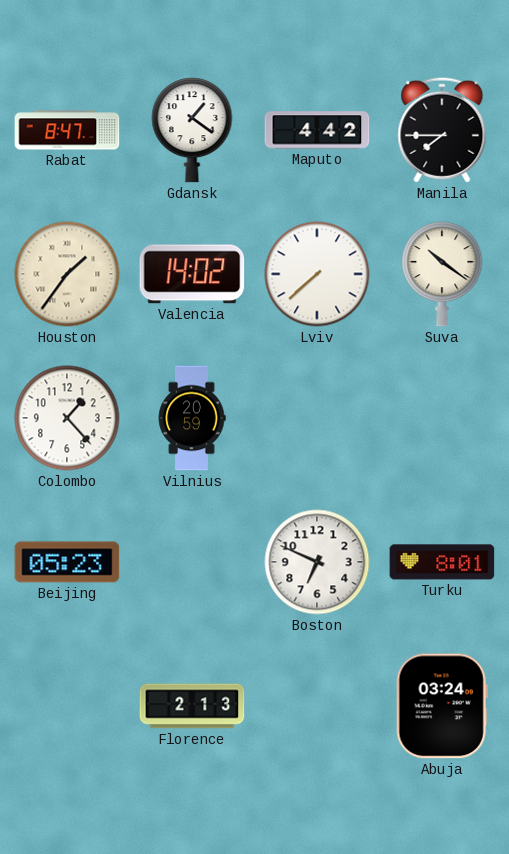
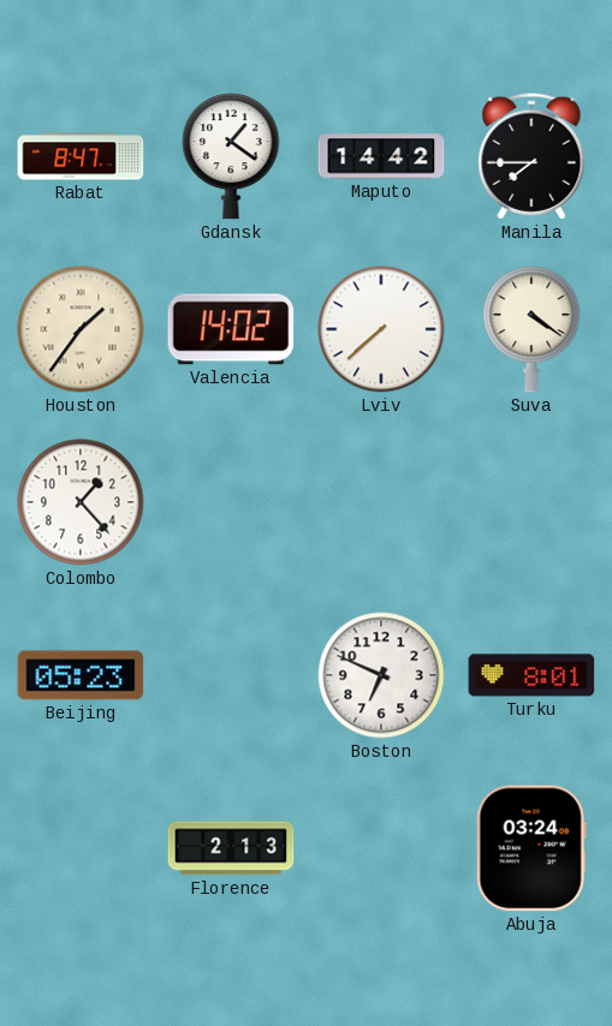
Maputo: 4:42 -> 14:42
Suva: 10:21 -> 4:21
Vilnius: 20:59 -> none
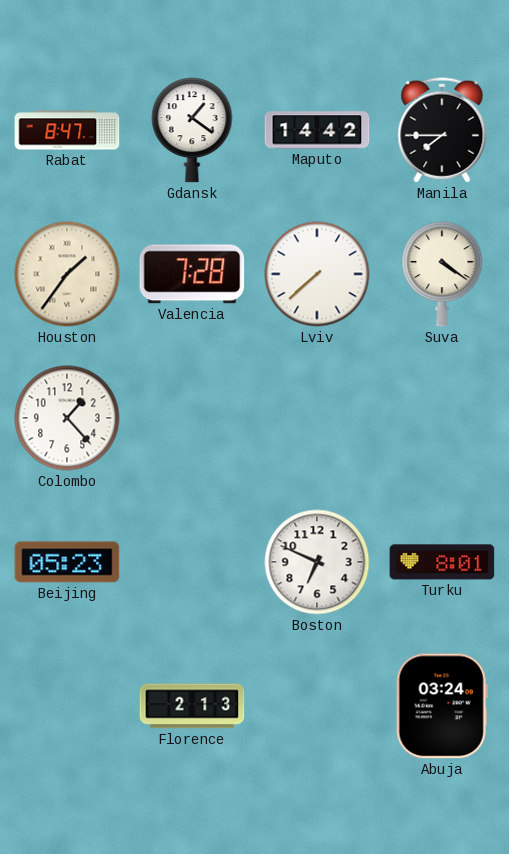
Valencia: 14:02 -> 7:28
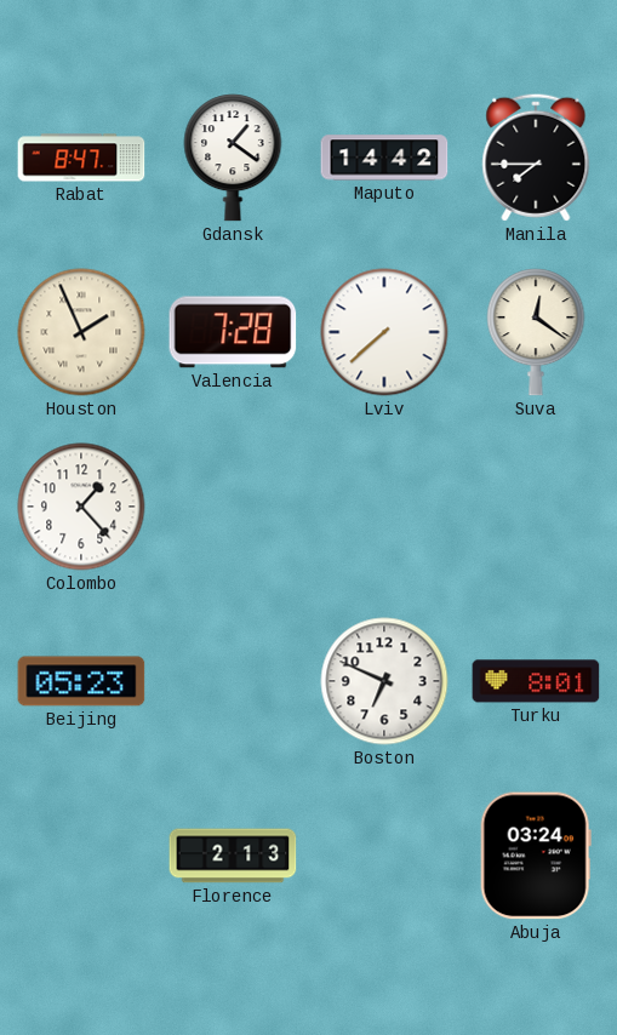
Houston: 1:36 -> 1:56
Suva: 4:21 -> 12:21
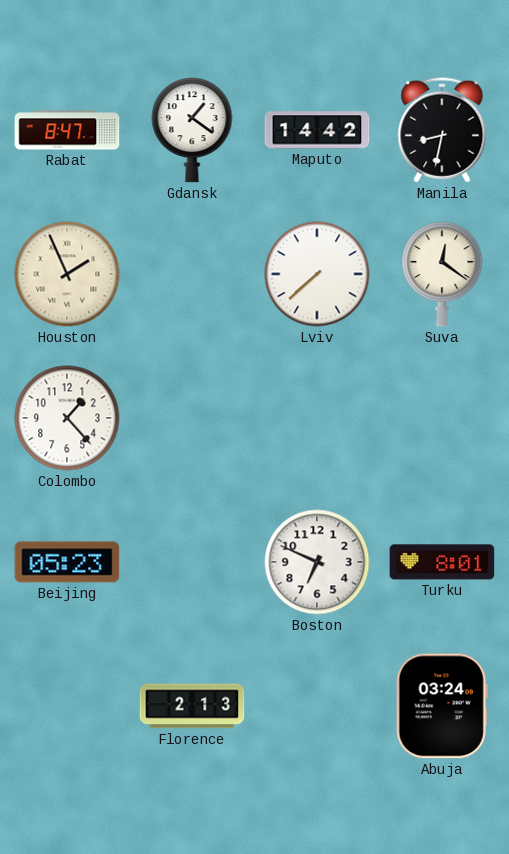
Manila: 7:45 -> 8:32
Valencia: 7:28 -> none
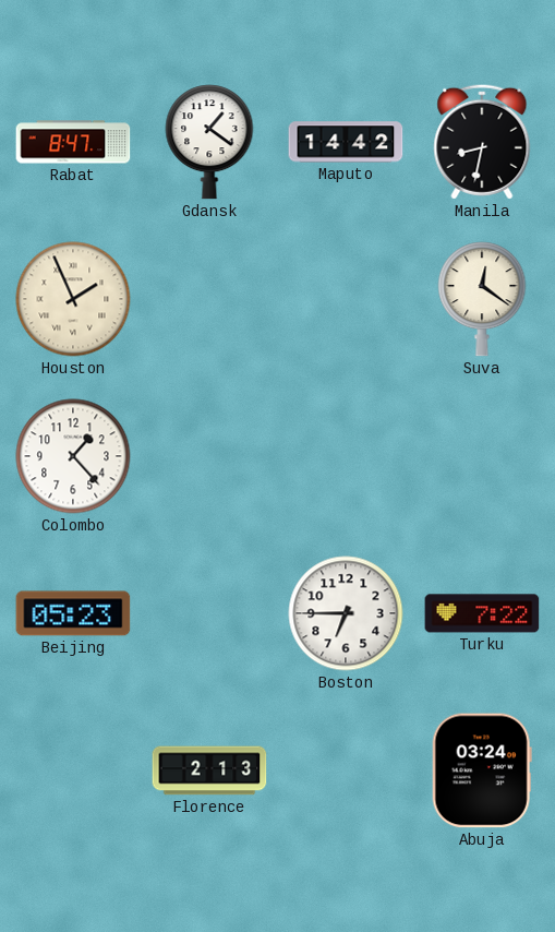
Lviv: 7:38 -> none
Boston: 6:49 -> 6:45
Turku: 8:01 -> 7:22
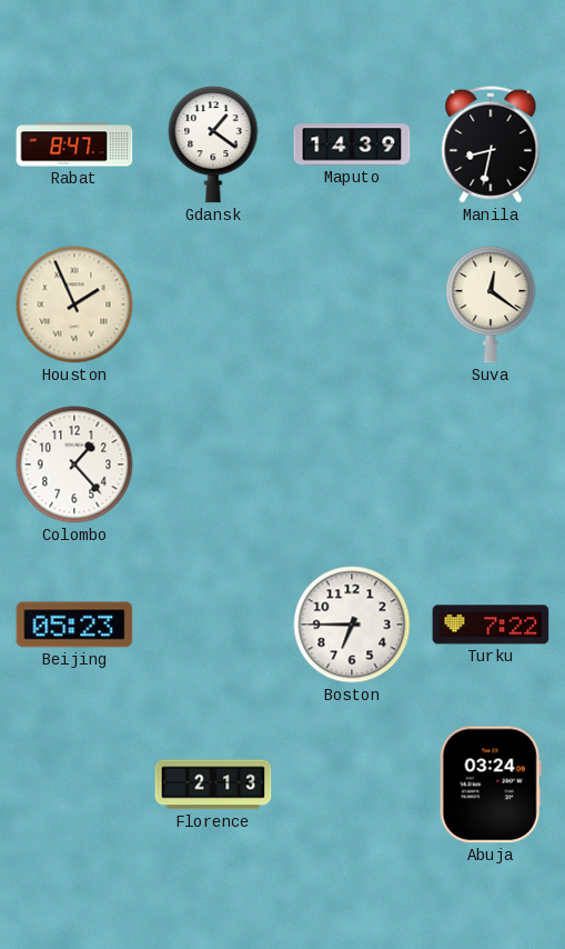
Maputo: 14:42 -> 14:39
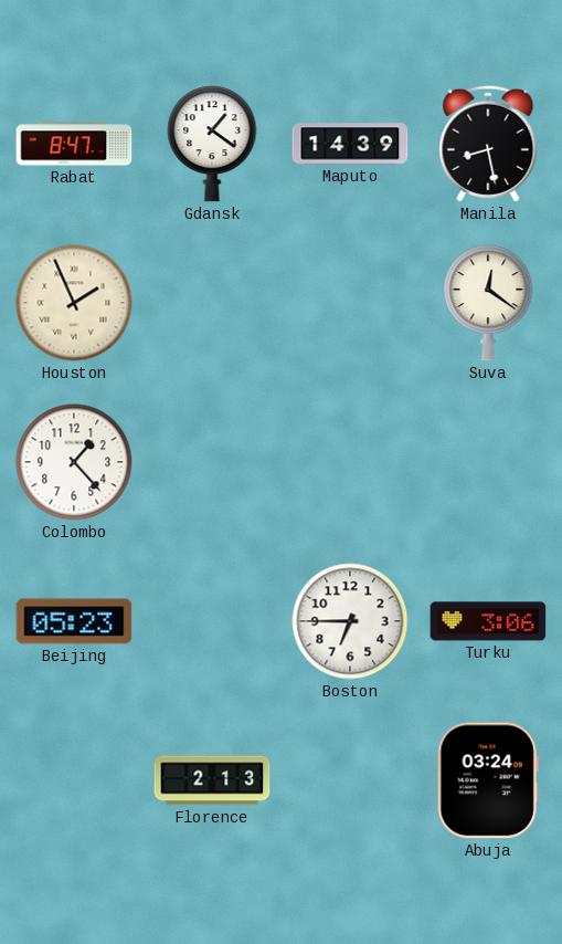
Manila: 8:32 -> 8:28
Turku: 7:22 -> 3:06
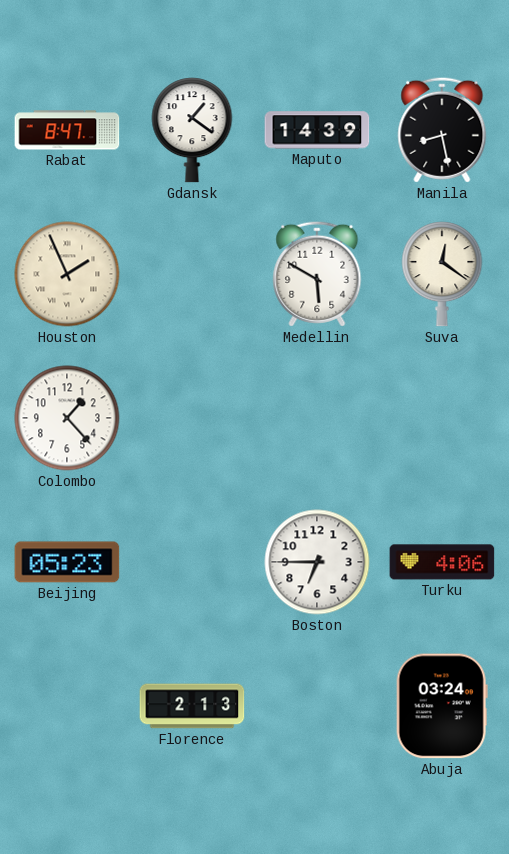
Medellin: none -> 5:50
Turku: 3:06 -> 4:06
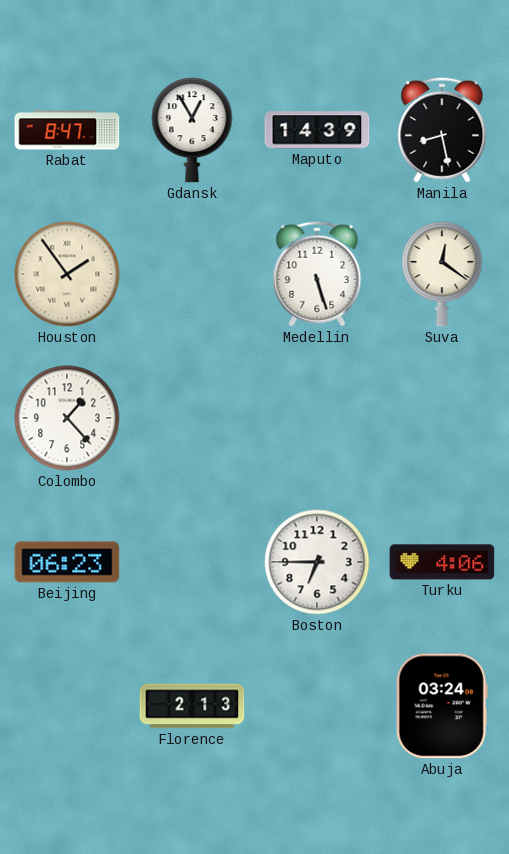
Gdansk: 1:21 -> 12:55
Houston: 1:56 -> 1:54
Medellin: 5:50 -> 5:27
Beijing: 05:23 -> 06:23
